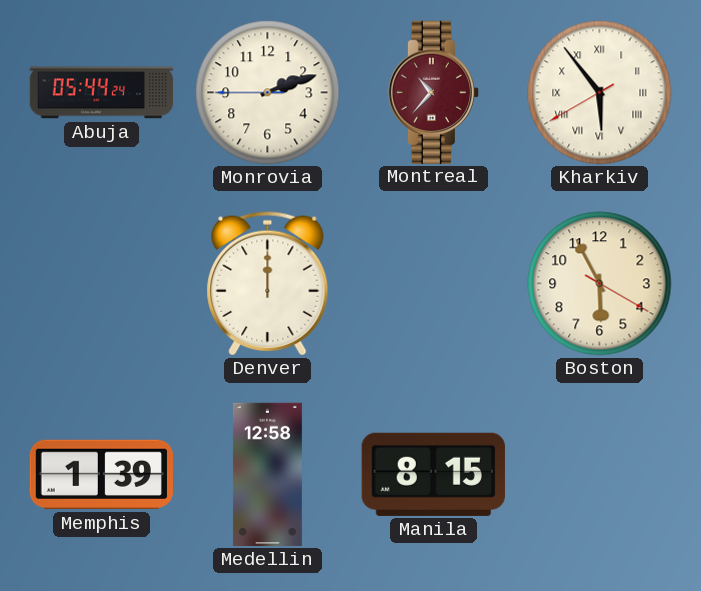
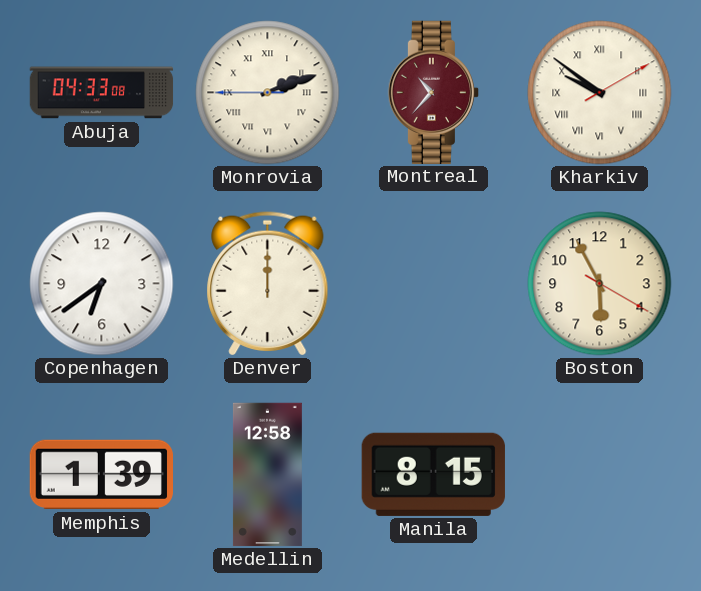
Abuja: 05:44 -> 04:33
Monrovia numerals: Arabic -> Roman
Kharkiv: 5:53 -> 9:51
Copenhagen: none -> 6:39
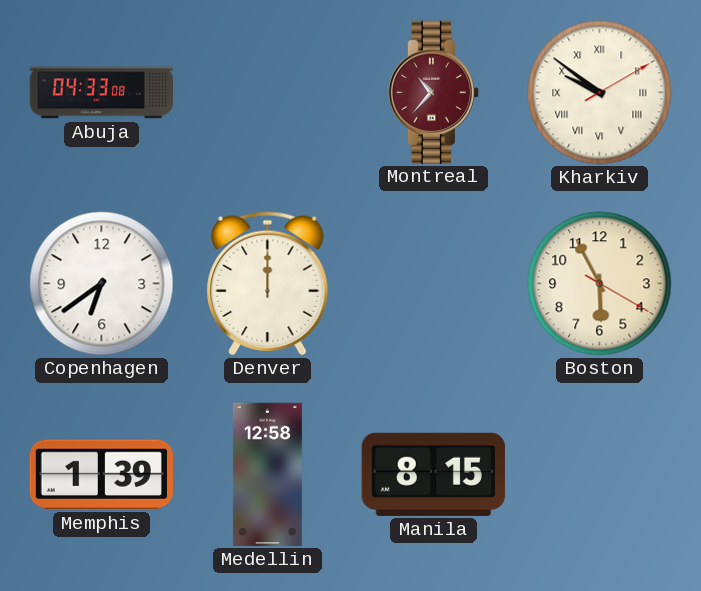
Monrovia: 2:11 -> none
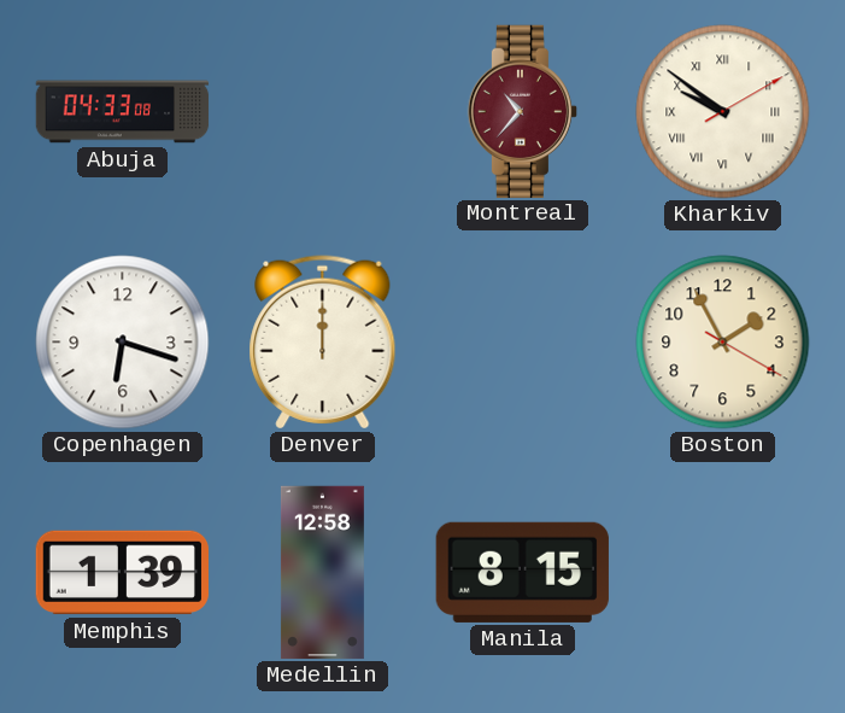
Copenhagen: 6:39 -> 6:18
Boston: 5:55 -> 1:55
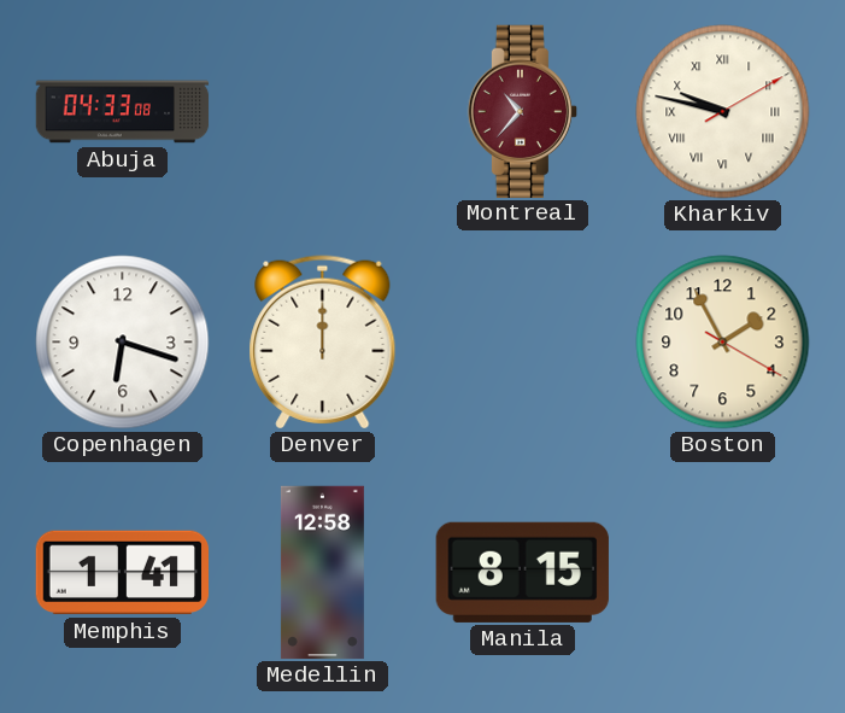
Kharkiv: 9:51 -> 9:47
Memphis: 1:39 -> 1:41
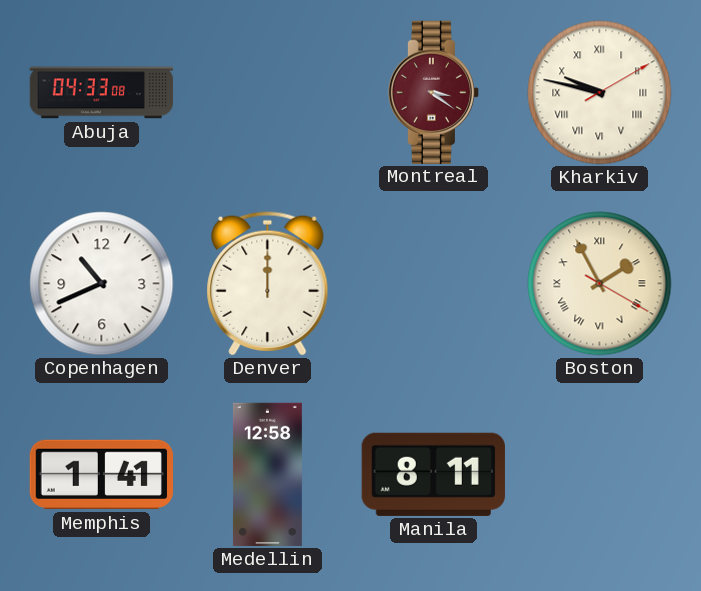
Montreal: 10:37 -> 3:21
Copenhagen: 6:18 -> 10:41
Boston numerals: Arabic -> Roman
Manila: 8:15 -> 8:11
